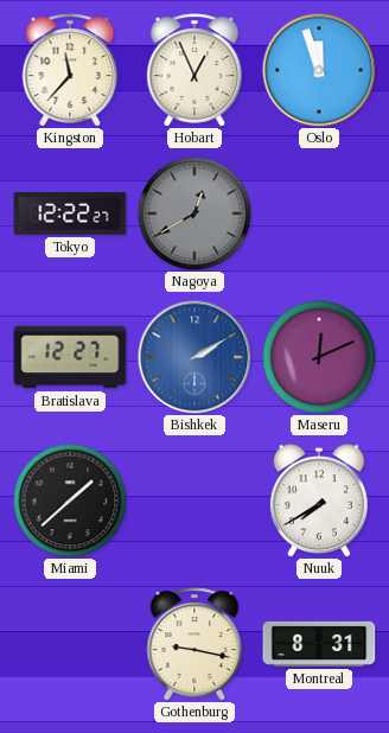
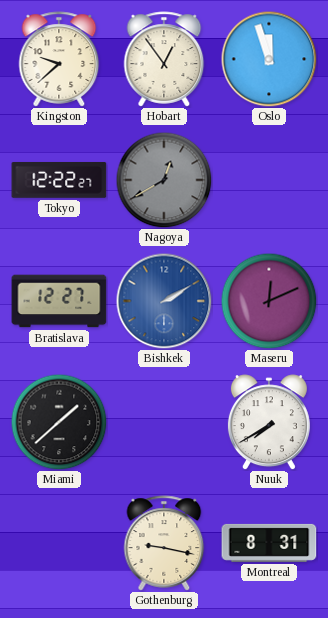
Kingston: 11:37 -> 9:38
Hobart: 12:56 -> 12:54
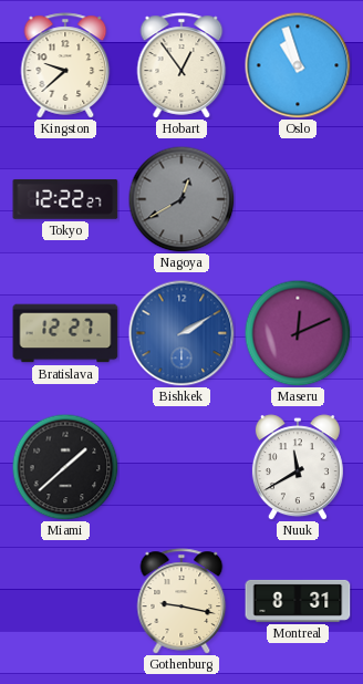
Oslo: 11:57 -> 10:57
Nuuk: 7:40 -> 11:40
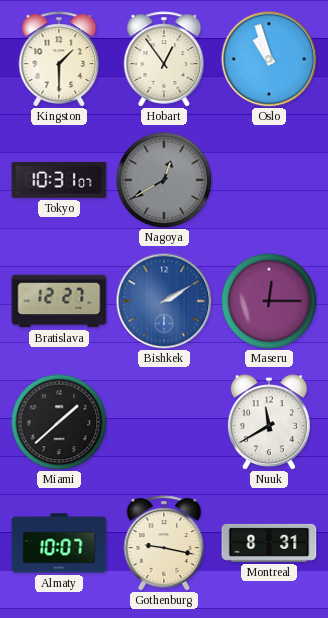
Kingston: 9:38 -> 1:30
Tokyo: 12:22 -> 10:31
Maseru: 12:11 -> 12:15
Almaty: none -> 10:07
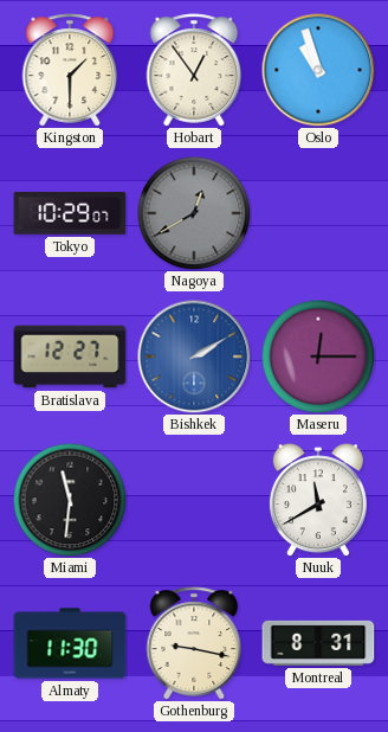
Tokyo: 10:31 -> 10:29
Miami: 1:38 -> 11:31
Almaty: 10:07 -> 11:30
